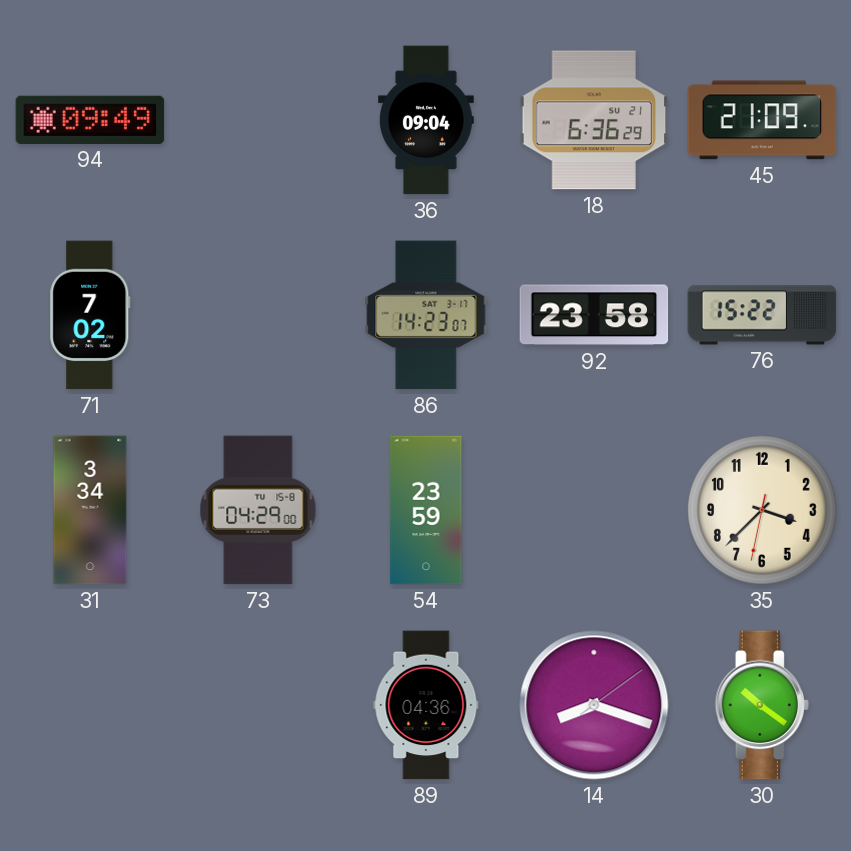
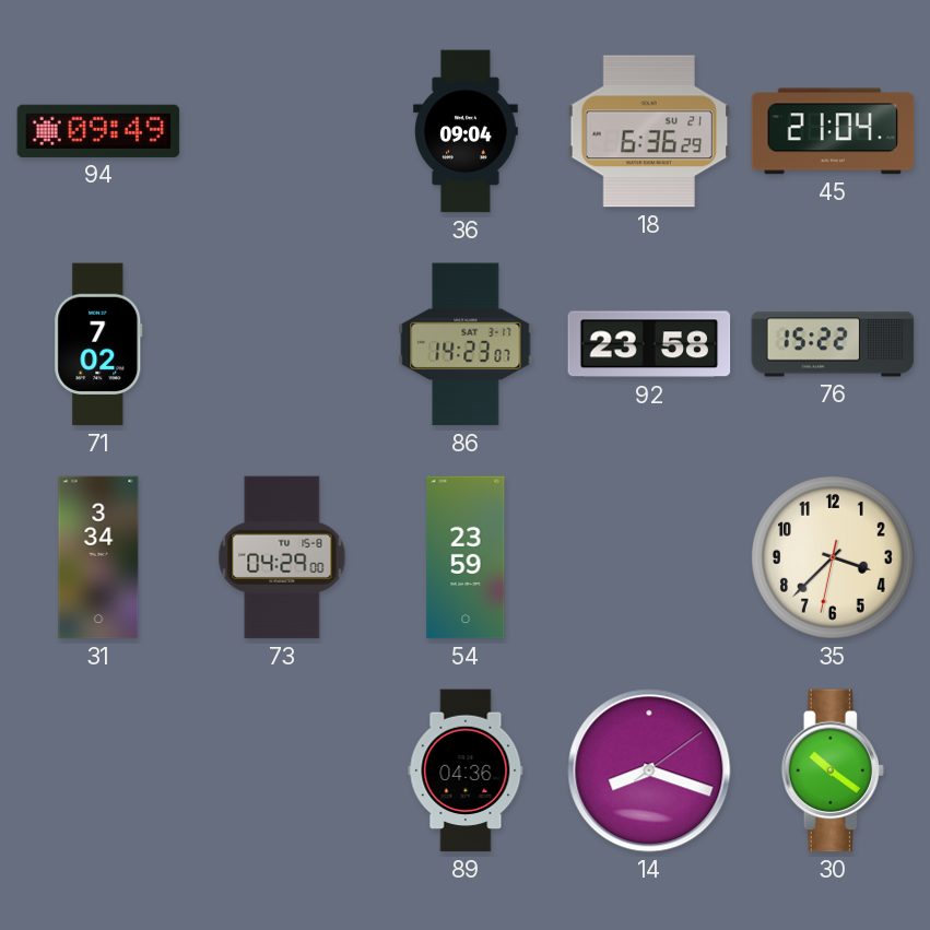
45: 21:09 -> 21:04
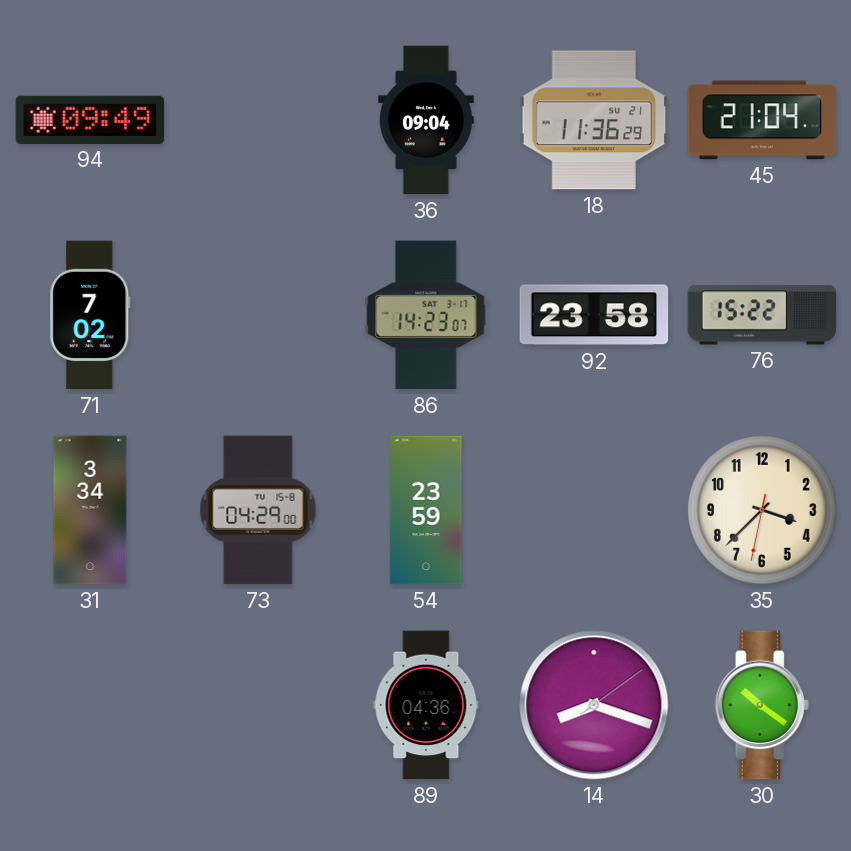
18: 6:36 -> 11:36
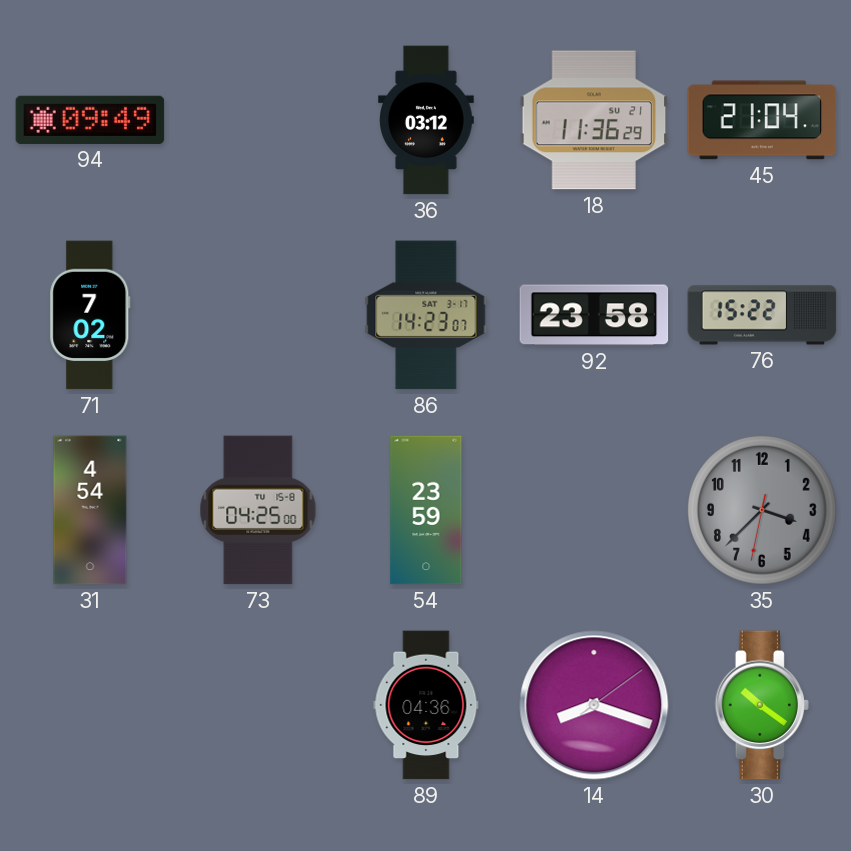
36: 09:04 -> 03:12
31: 3:34 -> 4:54
73: 04:29 -> 04:25
35 dial: cream -> grey
